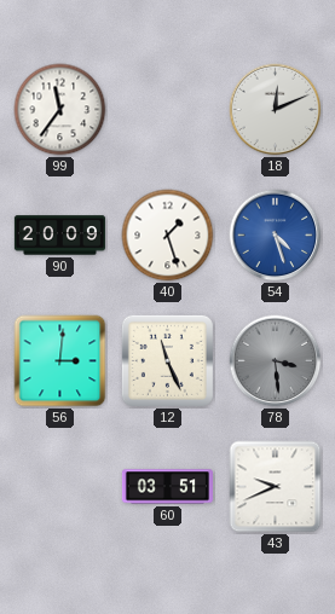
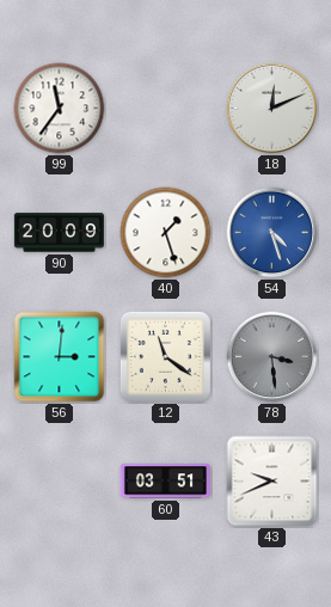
12: 11:26 -> 11:21
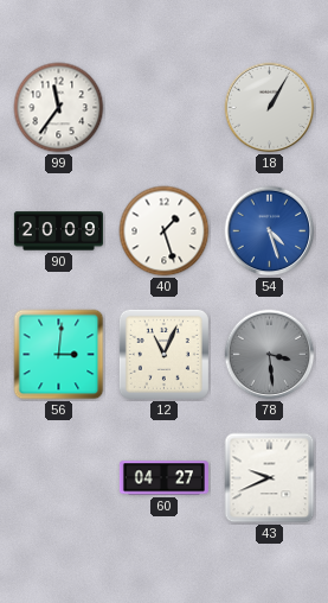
18: 12:11 -> 1:05
12: 11:21 -> 11:04
60: 03:51 -> 04:27
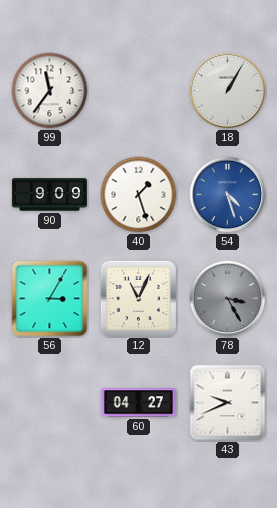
90: 20:09 -> 9:09
56: 3:01 -> 3:05
78: 3:29 -> 3:25
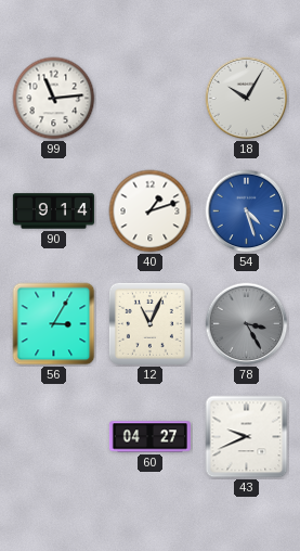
99: 11:36 -> 11:14
18: 1:05 -> 10:05
90: 9:09 -> 9:14
40: 1:27 -> 1:12
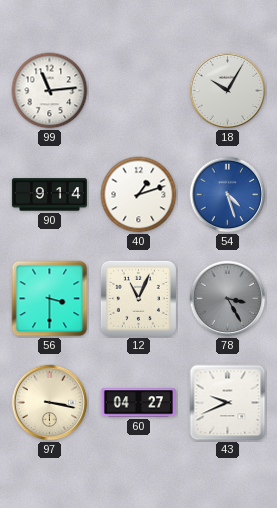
56: 3:05 -> 3:30
97: none -> 3:17
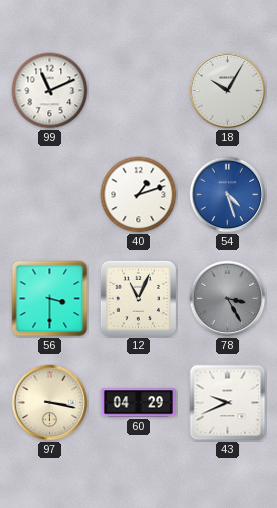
99: 11:14 -> 11:11
90: 9:14 -> none
60: 04:27 -> 04:29
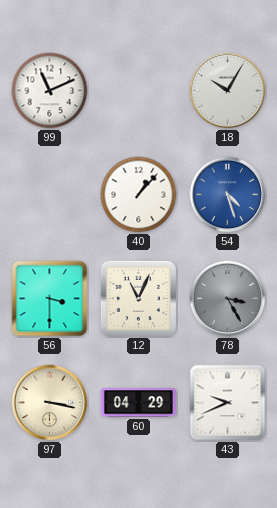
40: 1:12 -> 1:07
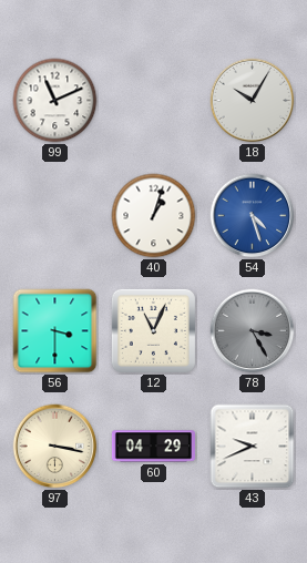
40: 1:07 -> 1:03
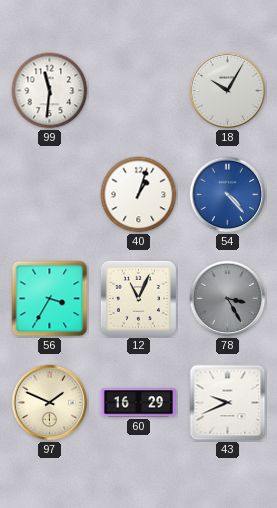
99: 11:11 -> 11:31
54: 4:27 -> 4:23
56: 3:30 -> 3:35
97: 3:17 -> 1:49
60: 04:29 -> 16:29
